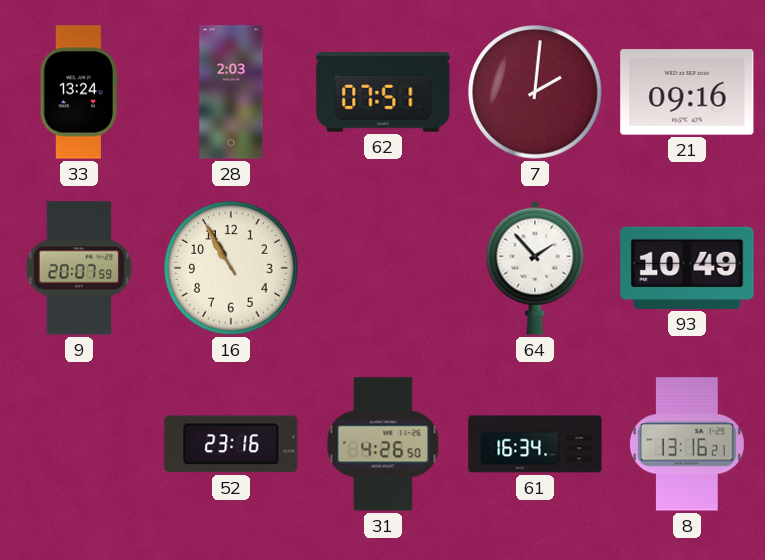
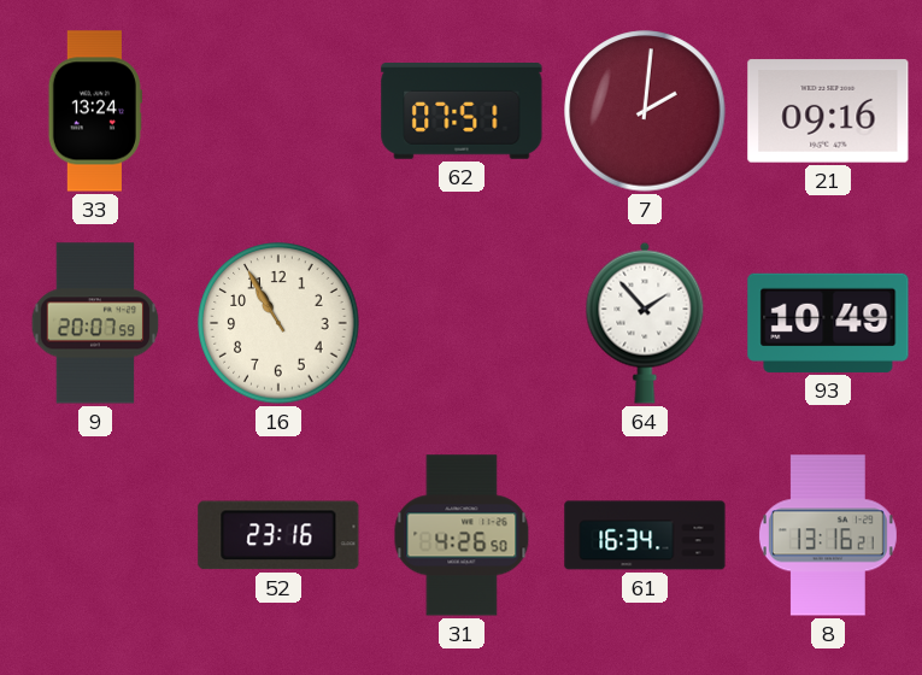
28: 2:03 -> none
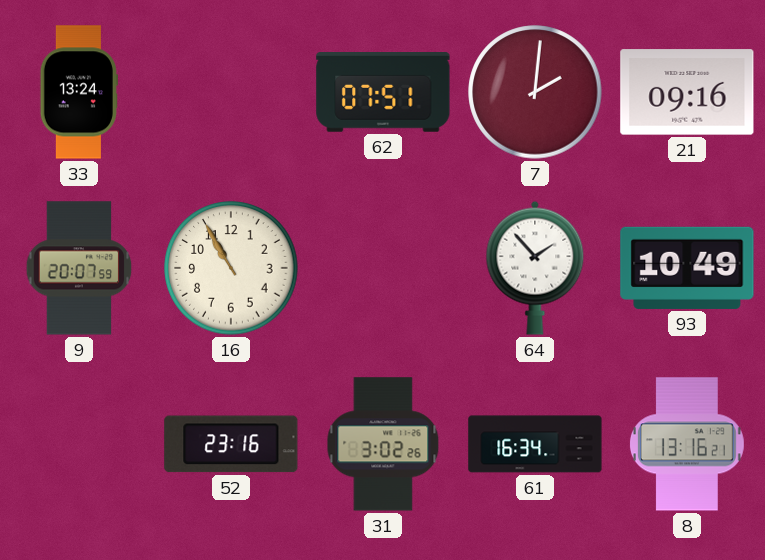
31: 4:26 -> 3:02
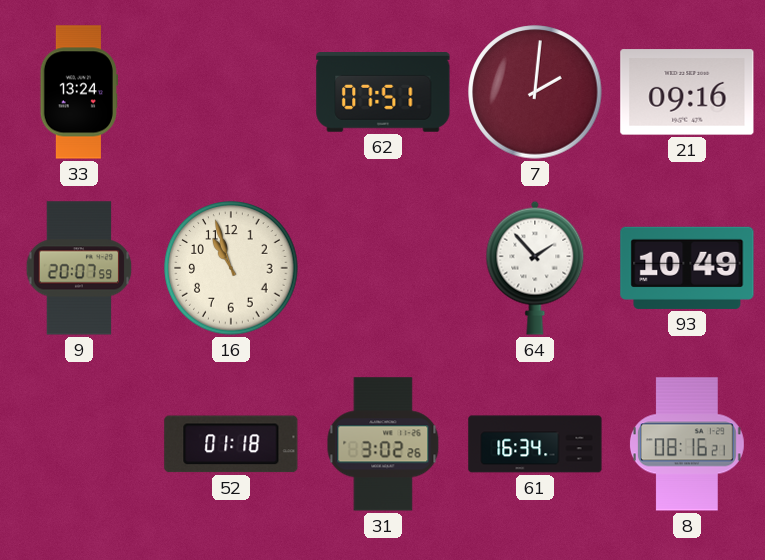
16: 10:55 -> 10:57
52: 23:16 -> 01:18
8: 13:16 -> 08:16
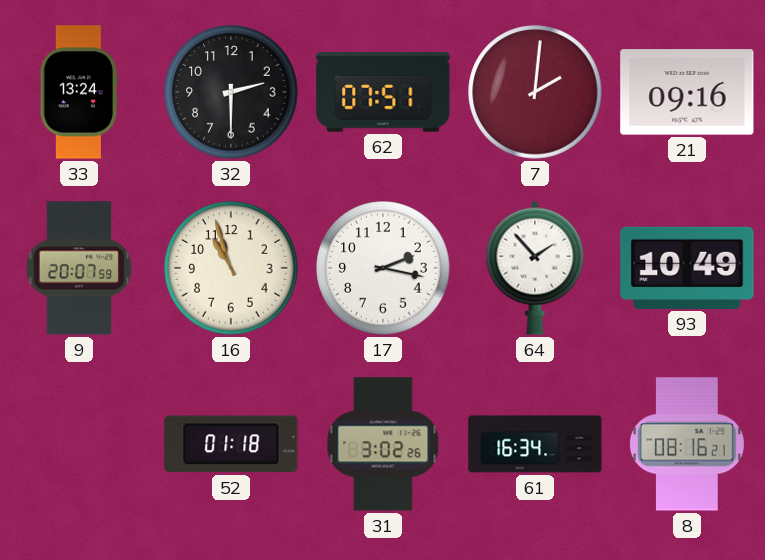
32: none -> 2:30
17: none -> 2:17
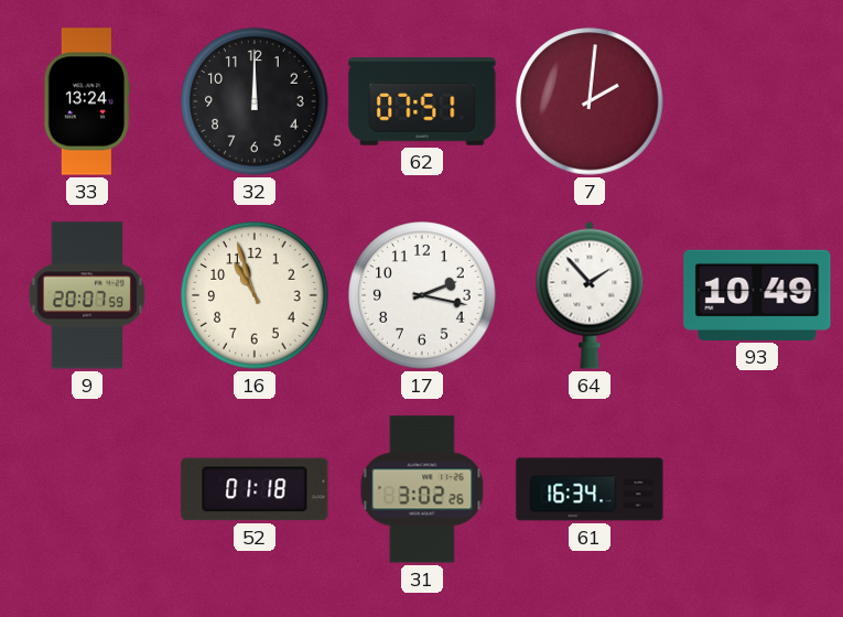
32: 2:30 -> 12:00
21: 09:16 -> none
8: 08:16 -> none
